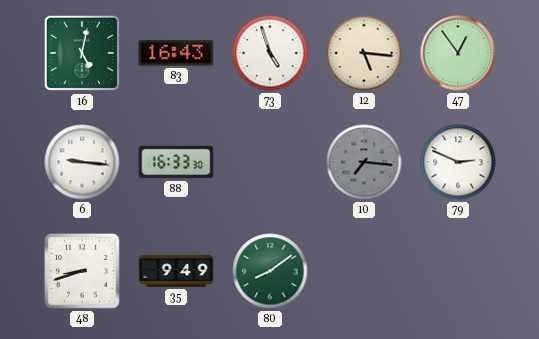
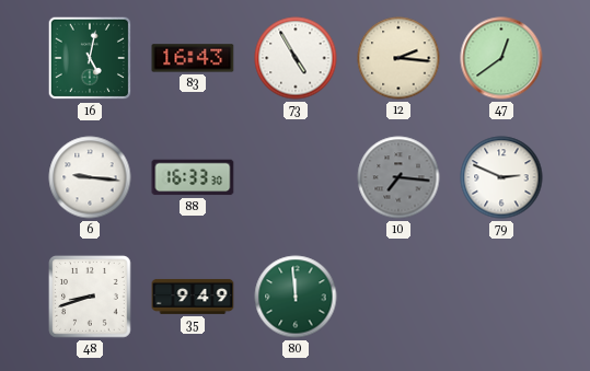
73: 4:57 -> 4:55
12: 5:16 -> 2:16
47: 12:54 -> 12:39
80: 8:09 -> 11:59
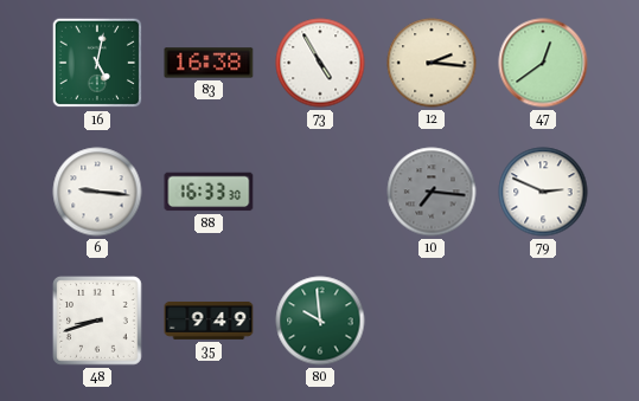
83: 16:43 -> 16:38
80: 11:59 -> 9:59
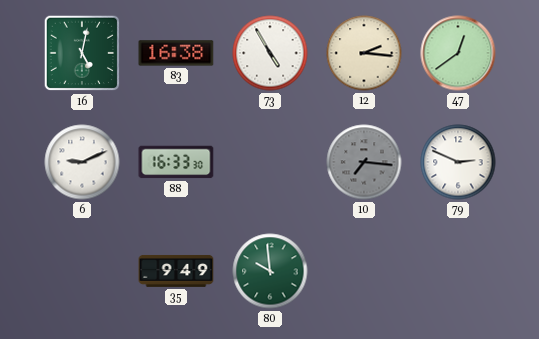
6: 9:16 -> 9:11
48: 8:42 -> none
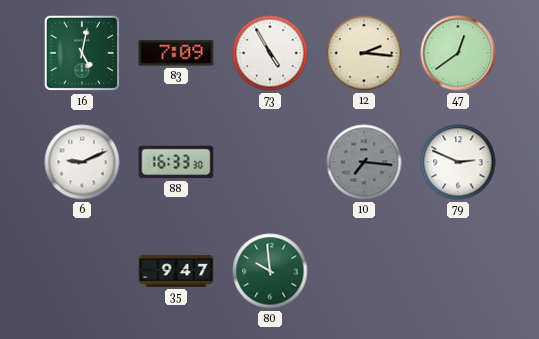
83: 16:38 -> 7:09
35: 9:49 -> 9:47
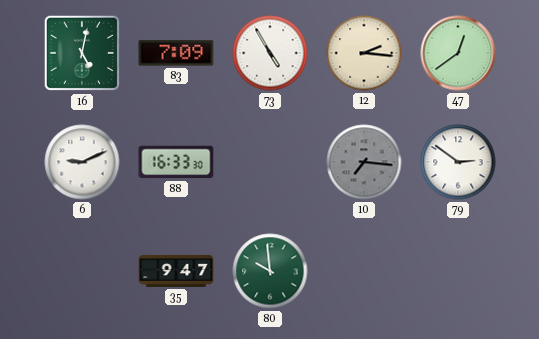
79: 2:49 -> 2:51
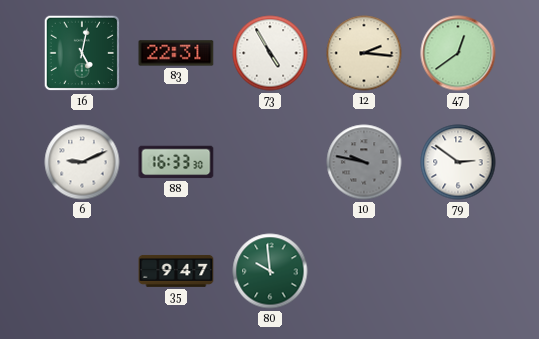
83: 7:09 -> 22:31
10: 7:16 -> 9:47
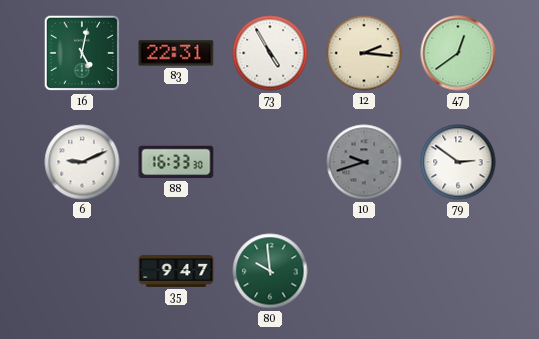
10: 9:47 -> 9:42
